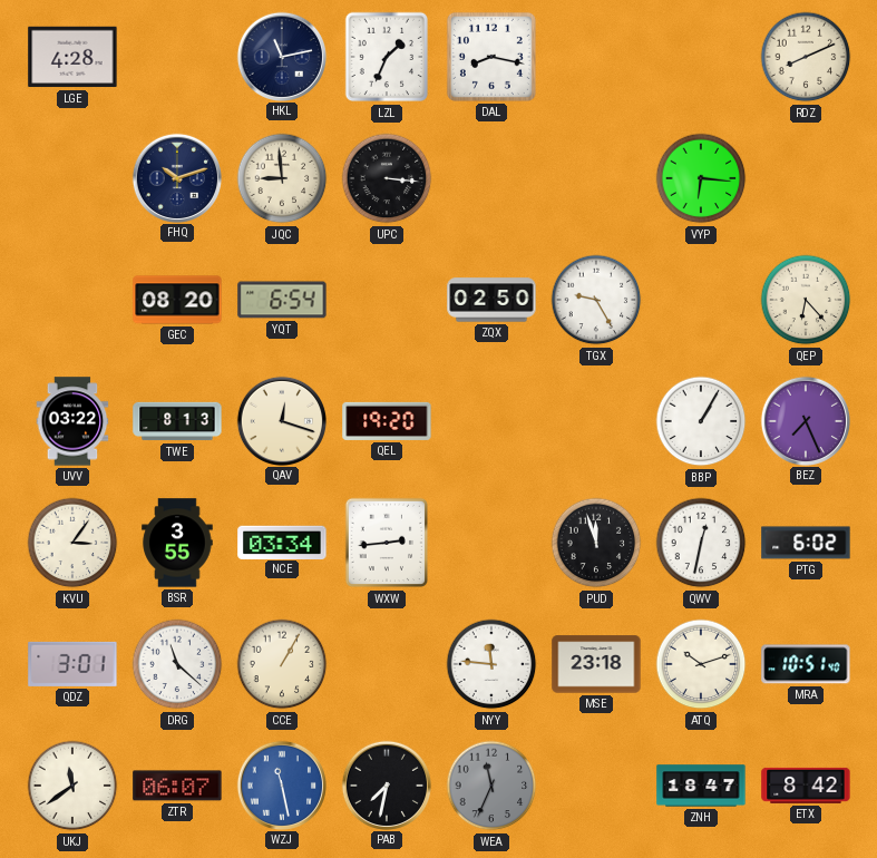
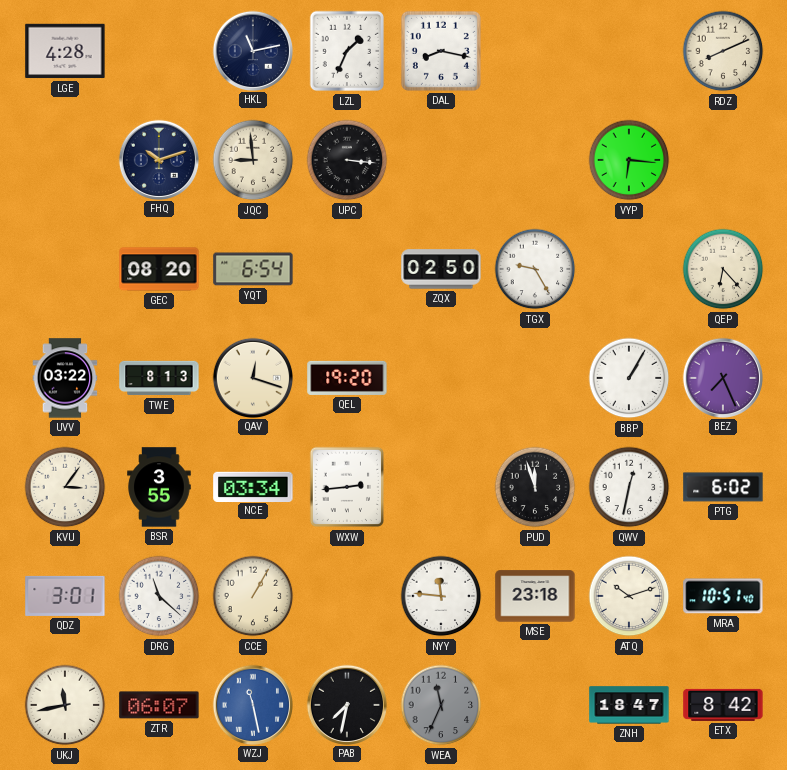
UKJ: 11:39 -> 11:43
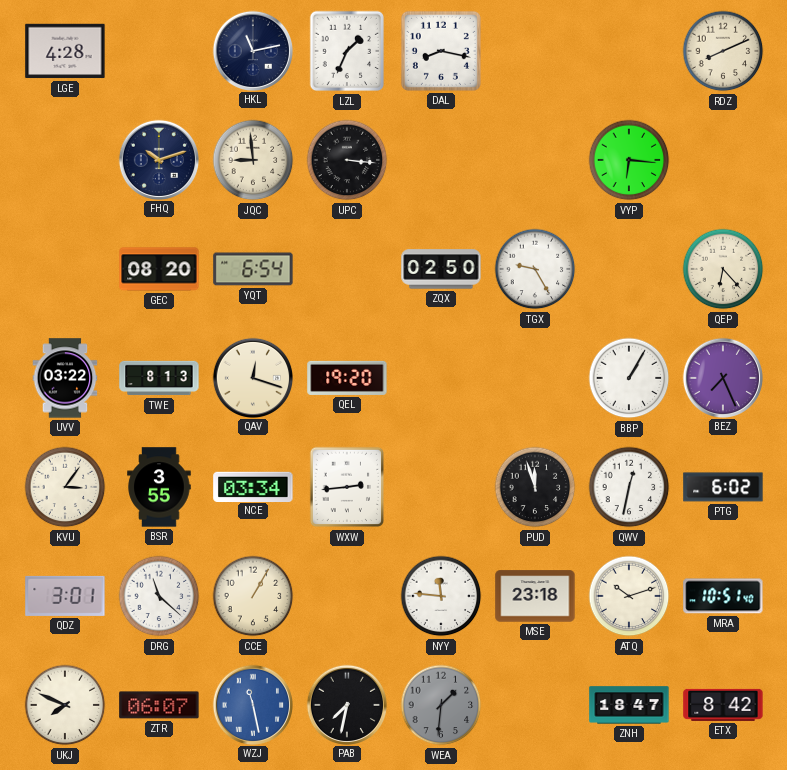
UKJ: 11:43 -> 7:49
WEA: 11:34 -> 1:31
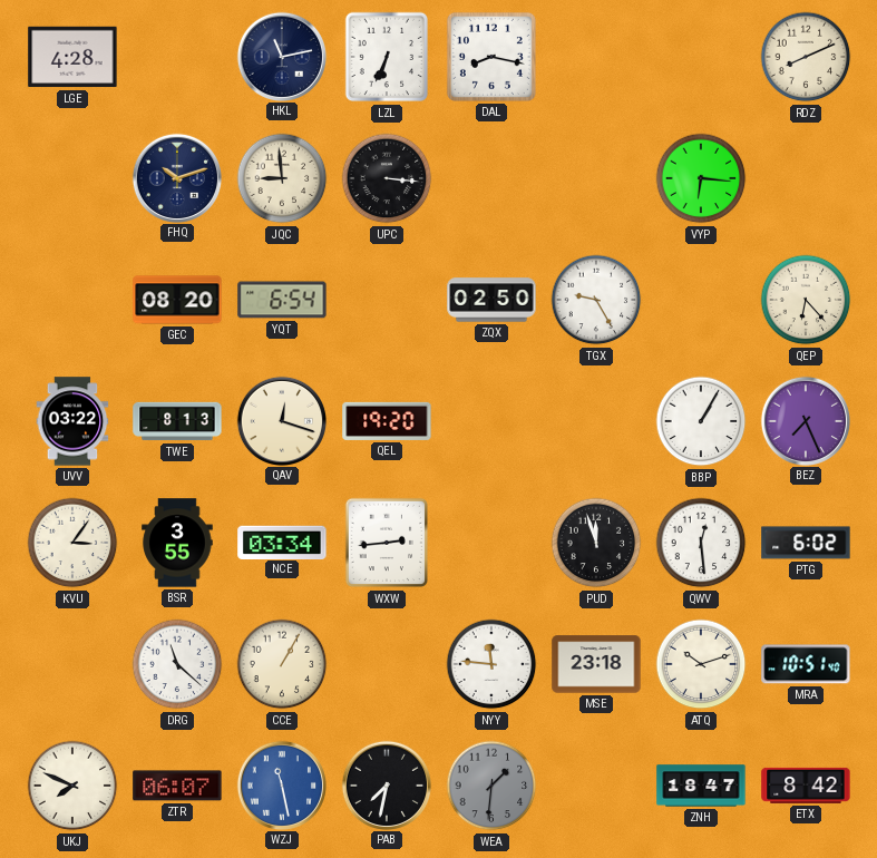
LZL: 1:34 -> 6:34
QWV: 12:32 -> 12:29
QDZ: 3:01 -> none
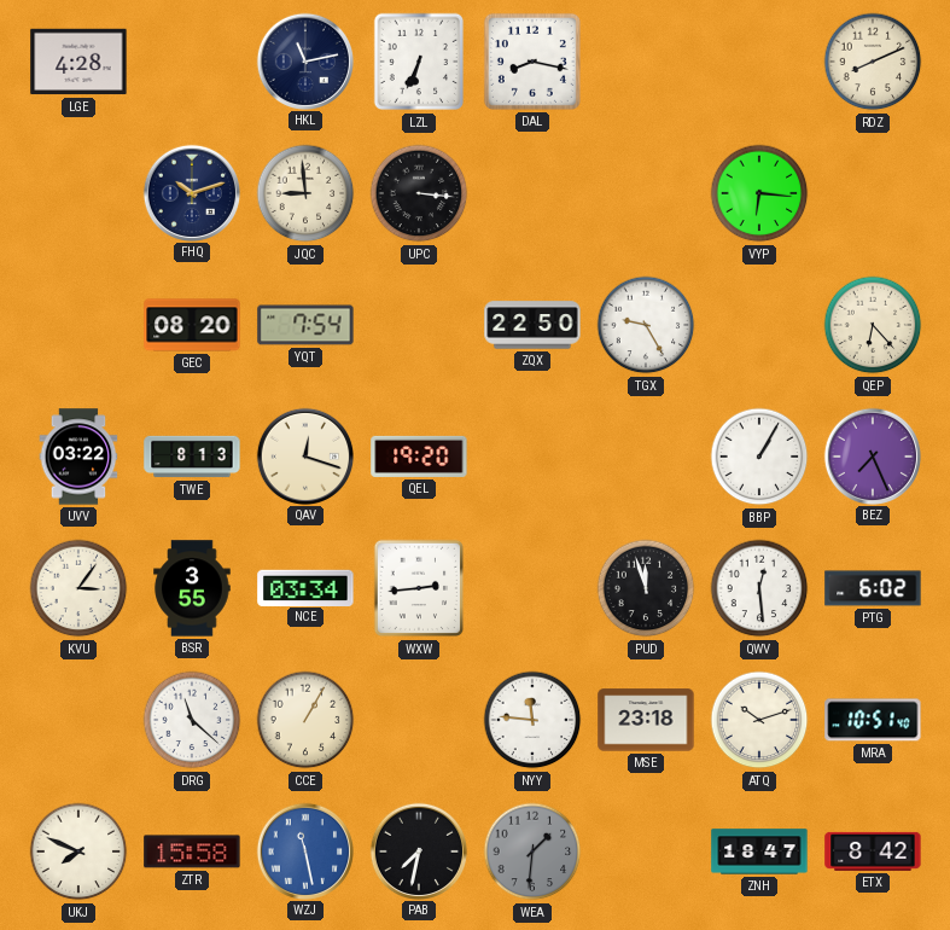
YQT: 6:54 -> 7:54
ZQX: 02:50 -> 22:50
ZTR: 06:07 -> 15:58
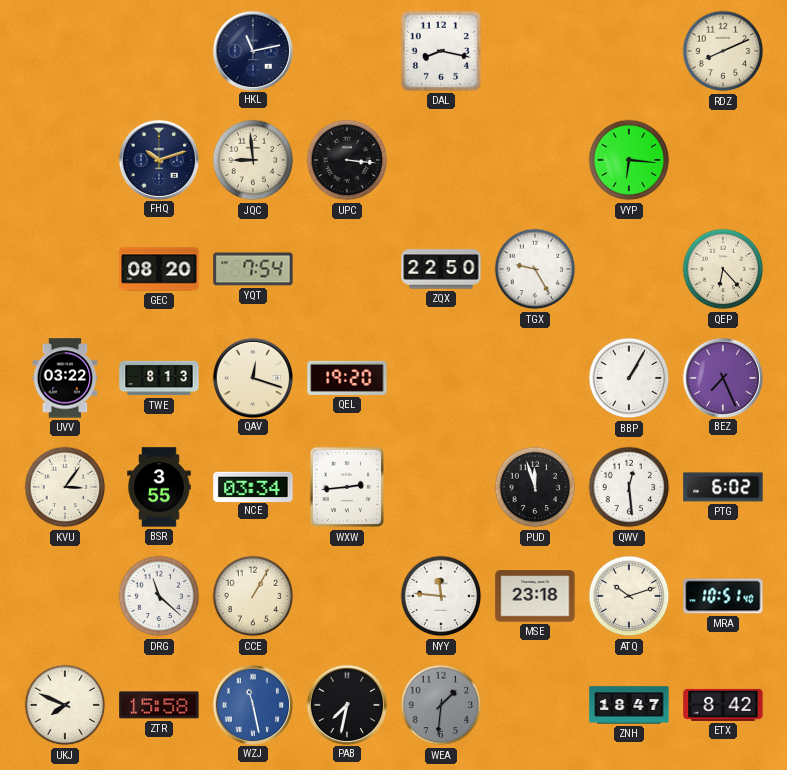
LGE: 4:28 -> none
LZL: 6:34 -> none
